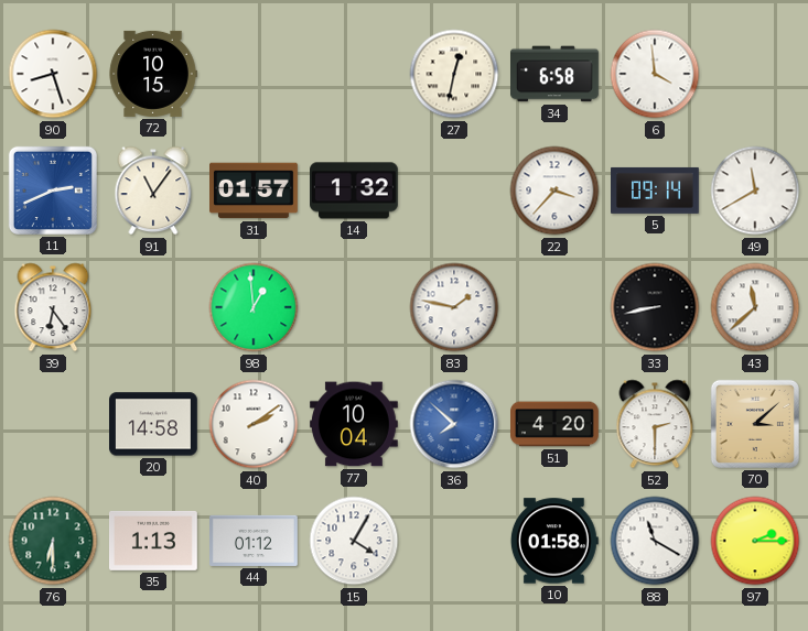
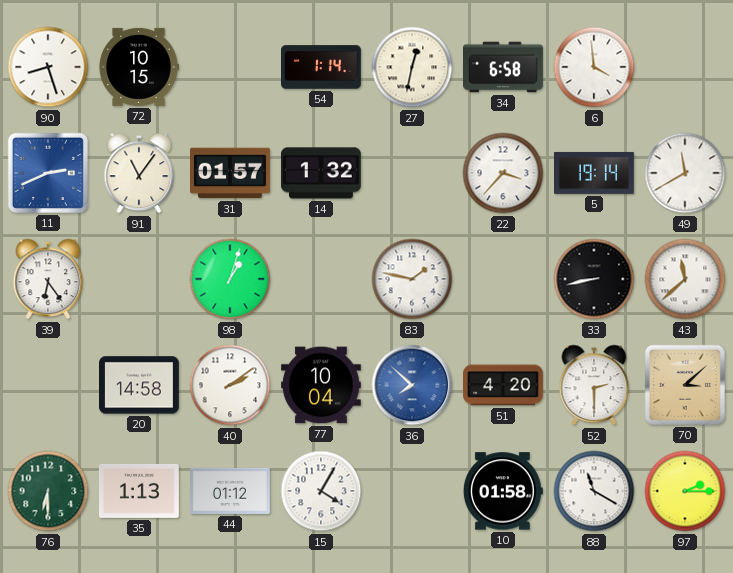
54: none -> 1:14
5: 09:14 -> 19:14
98: 12:59 -> 1:03
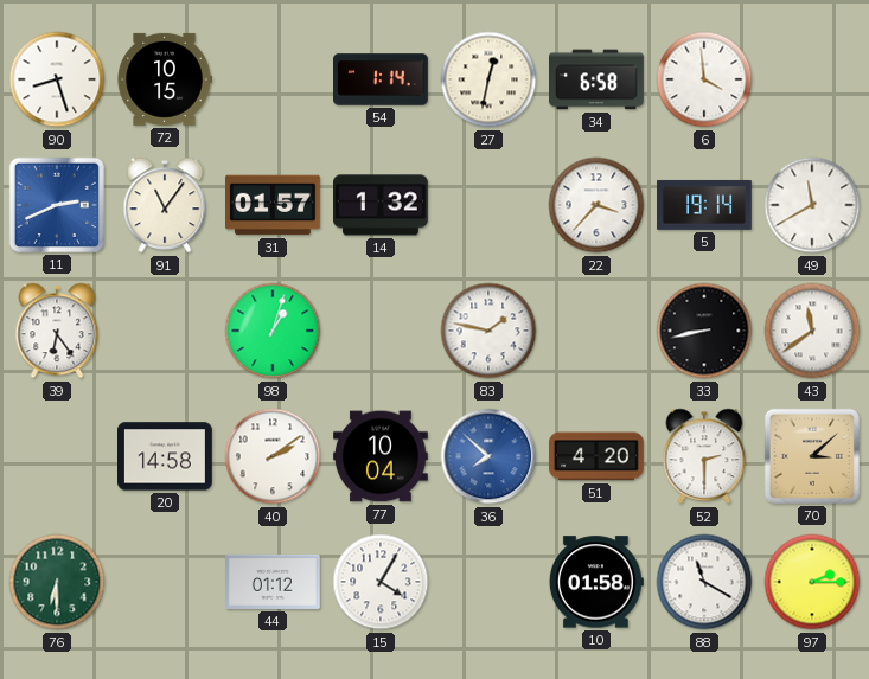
43: 11:38 -> 11:39
35: 1:13 -> none
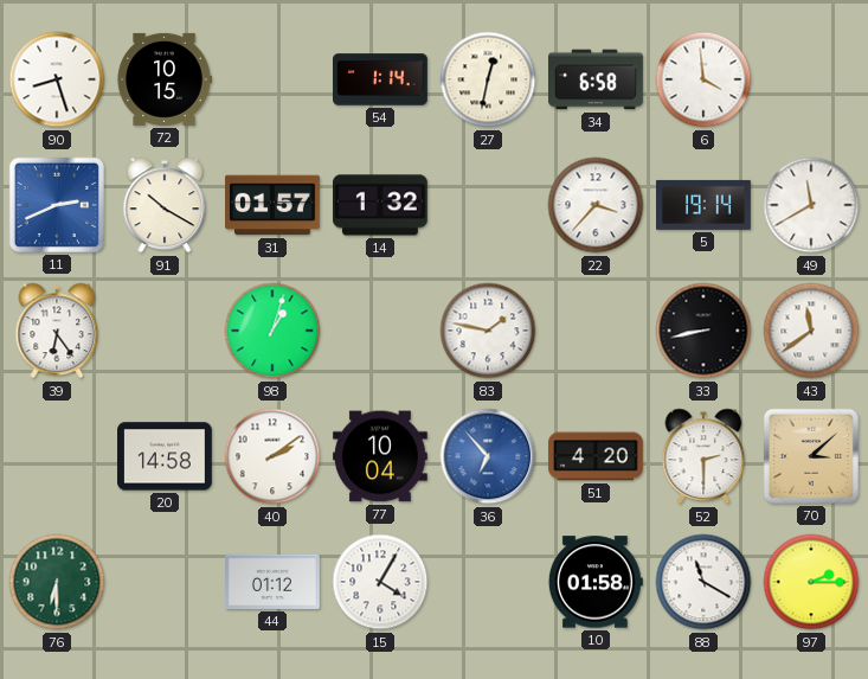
91: 11:06 -> 10:20
36: 7:52 -> 6:53
